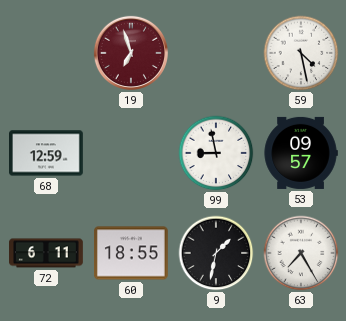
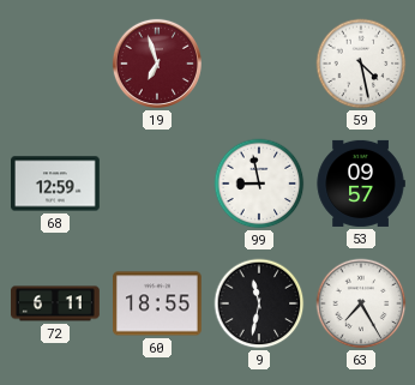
9: 1:32 -> 11:32
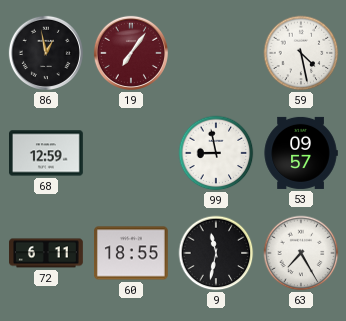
86: none -> 12:58
19: 6:57 -> 7:06
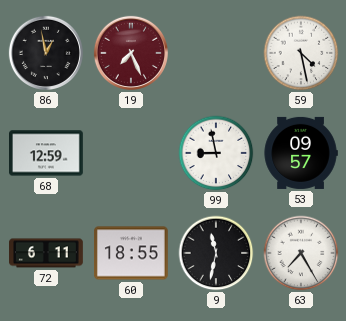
19: 7:06 -> 7:26
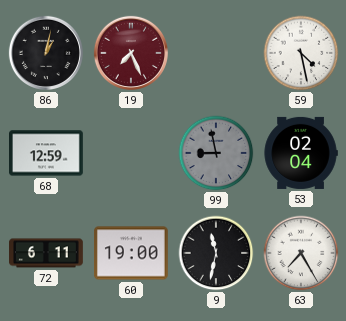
86: 12:58 -> 1:02
99 dial: white -> grey
53: 09:57 -> 02:04
60: 18:55 -> 19:00
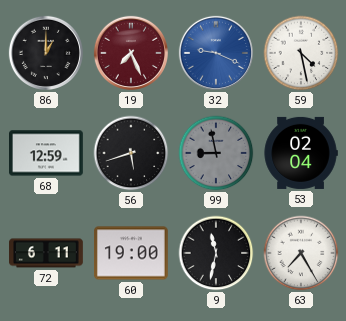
86: 1:02 -> 1:00
32: none -> 9:19
56: none -> 5:42
